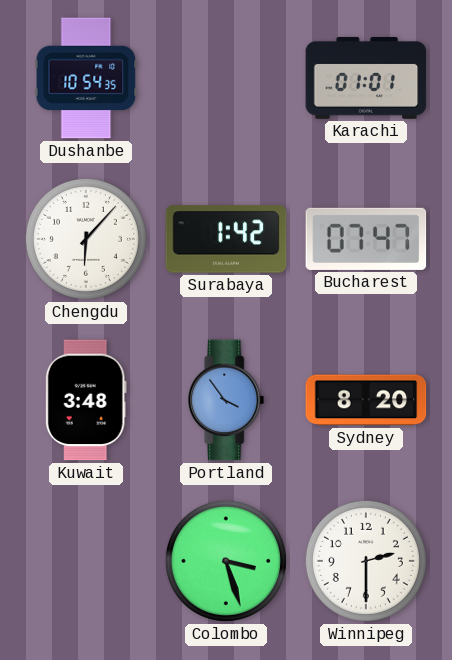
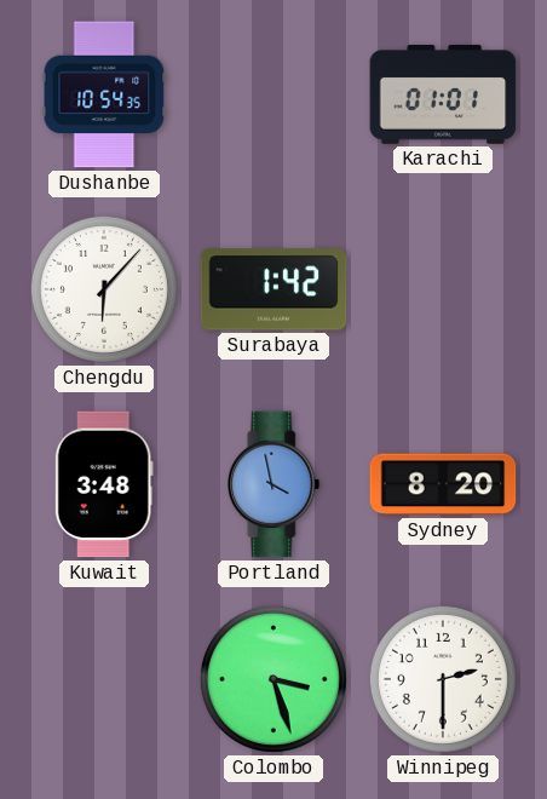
Bucharest: 07:47 -> none
Portland: 3:54 -> 3:58
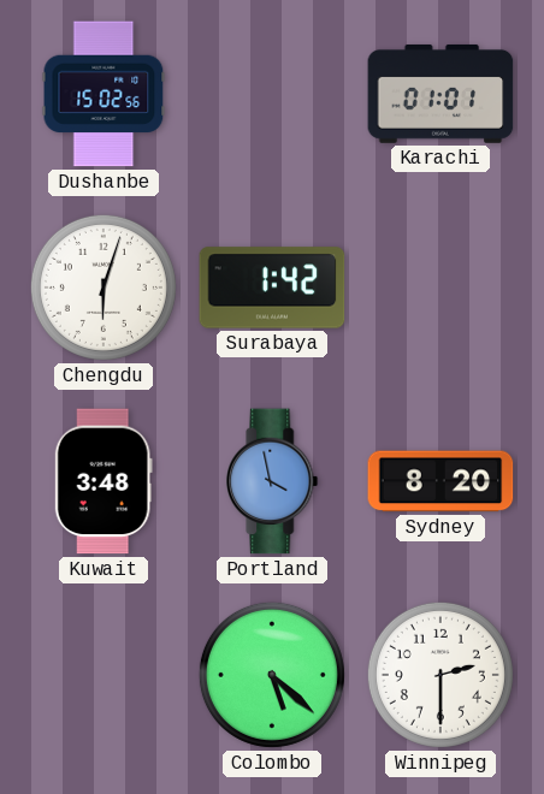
Dushanbe: 10:54 -> 15:02
Chengdu: 6:07 -> 6:03
Colombo: 3:27 -> 5:22
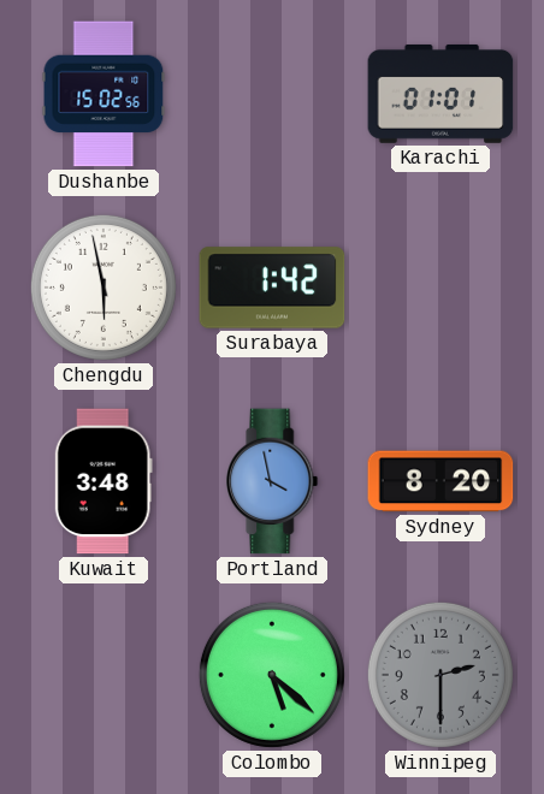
Chengdu: 6:03 -> 5:58
Winnipeg dial: white -> grey
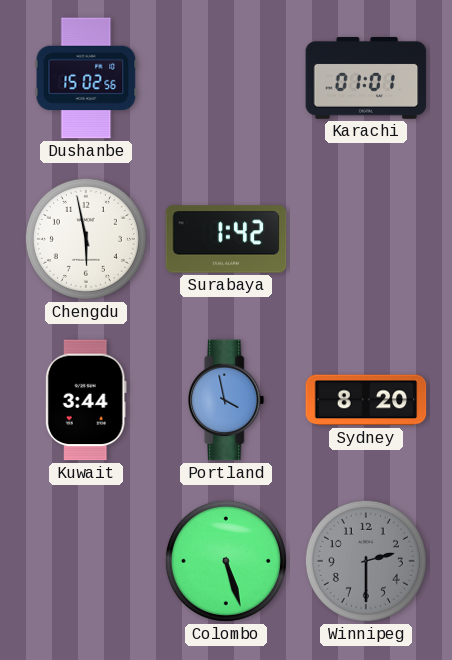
Kuwait: 3:48 -> 3:44
Colombo: 5:22 -> 5:27
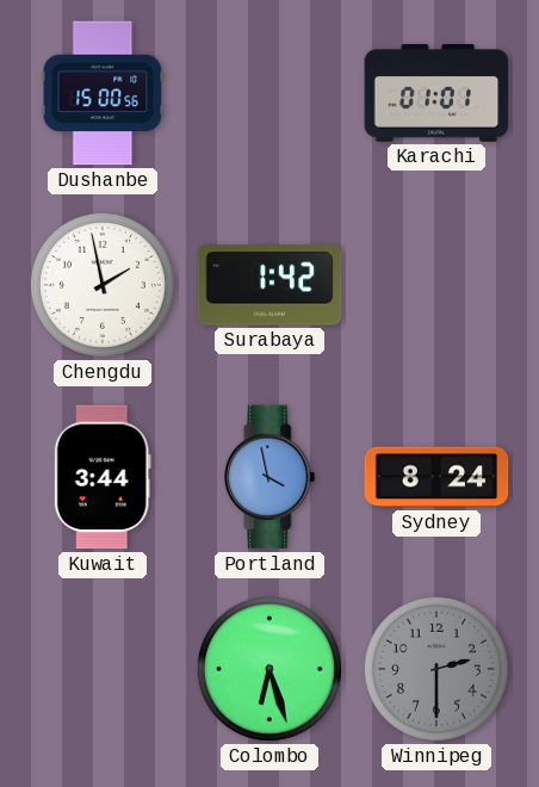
Dushanbe: 15:02 -> 15:00
Chengdu: 5:58 -> 1:58
Sydney: 8:20 -> 8:24
Colombo: 5:27 -> 6:27
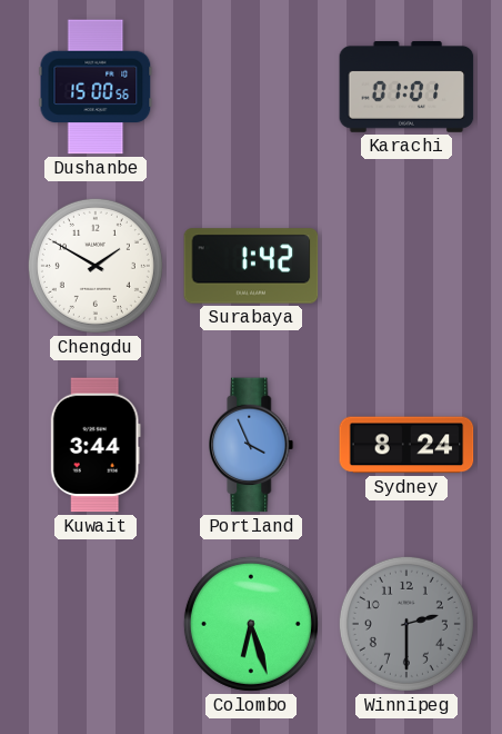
Chengdu: 1:58 -> 1:50
Portland: 3:58 -> 3:56
